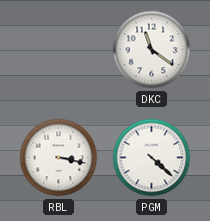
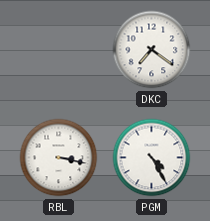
DKC: 11:21 -> 7:21
PGM: 4:22 -> 4:25
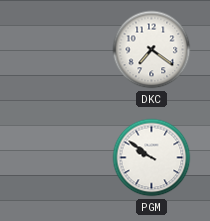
RBL: 3:17 -> none
PGM: 4:25 -> 9:51
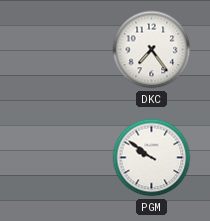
DKC: 7:21 -> 7:24
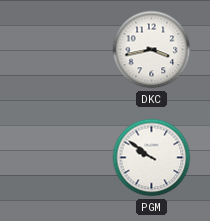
DKC: 7:24 -> 3:43
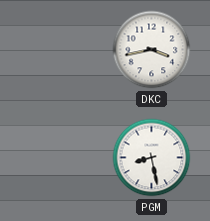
PGM: 9:51 -> 8:28
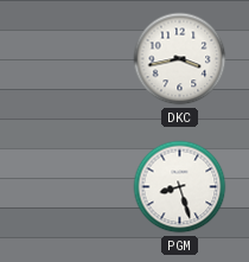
PGM: 8:28 -> 8:27
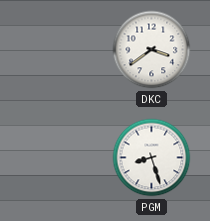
DKC: 3:43 -> 3:39
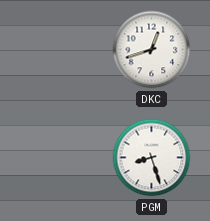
DKC: 3:39 -> 12:42
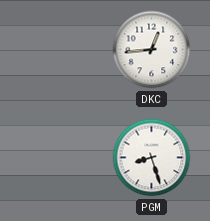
DKC: 12:42 -> 12:44
